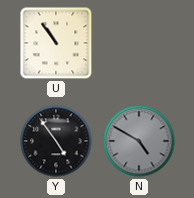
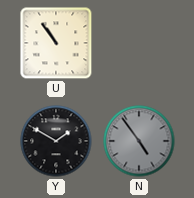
Y: 4:54 -> 1:50
N: 4:50 -> 4:54
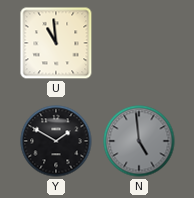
U: 10:54 -> 10:59
N: 4:54 -> 4:59
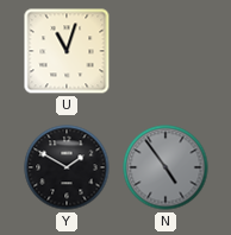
U: 10:59 -> 11:03
N: 4:59 -> 4:54
